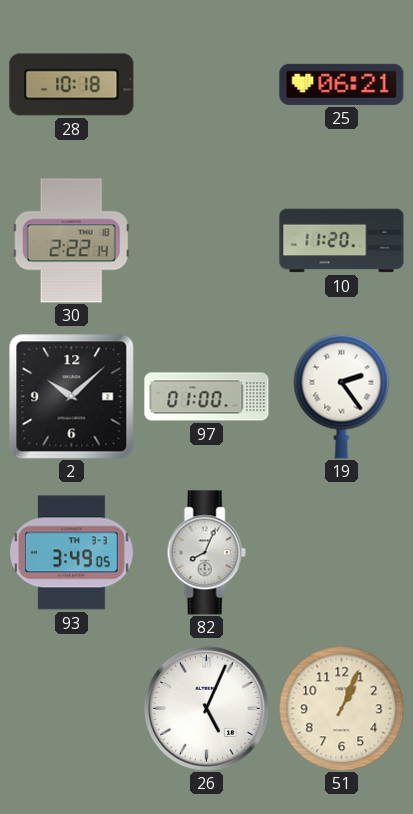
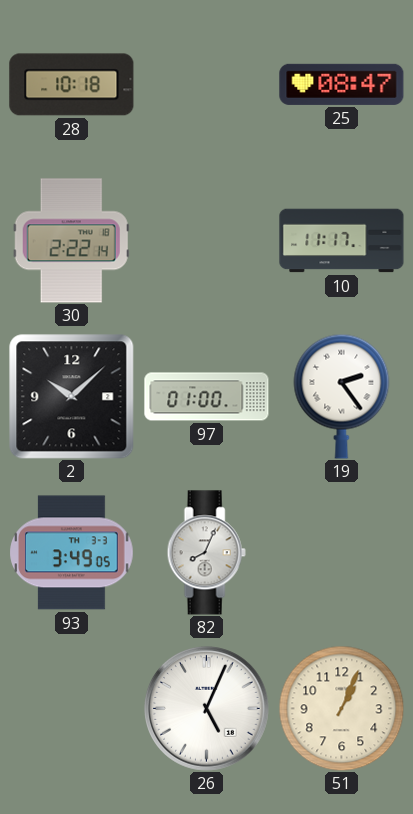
25: 06:21 -> 08:47
10: 11:20 -> 11:17
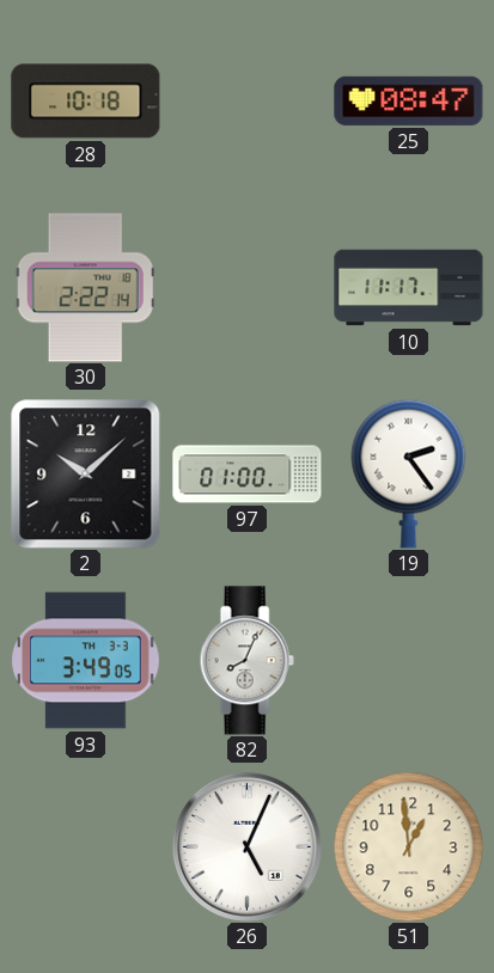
51: 1:04 -> 12:59
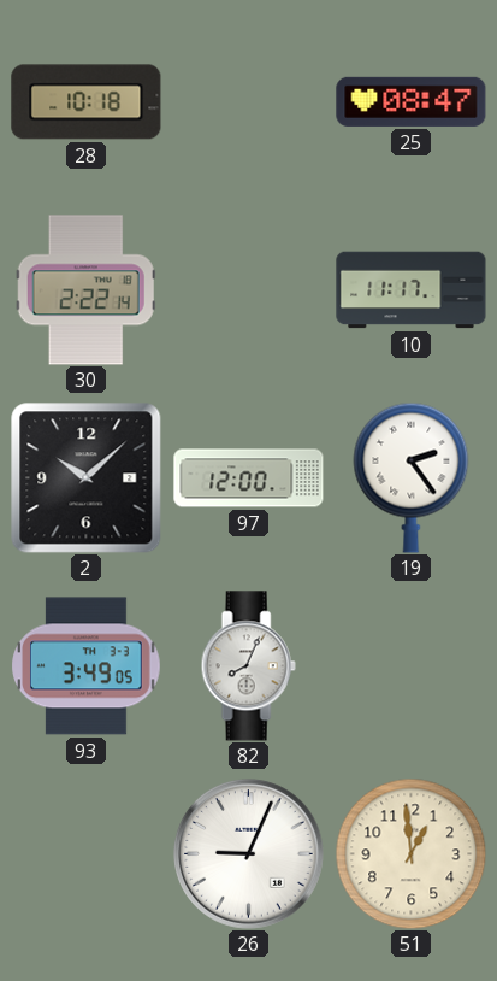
97: 01:00 -> 12:00
26: 5:04 -> 9:04
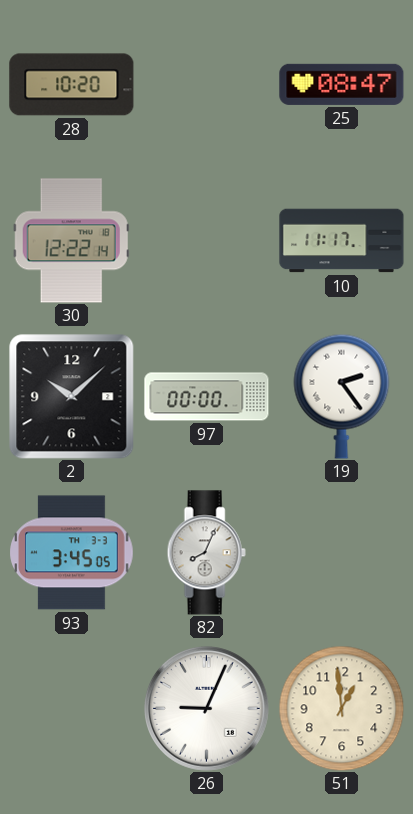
28: 10:18 -> 10:20
30: 2:22 -> 12:22
97: 12:00 -> 00:00
93: 3:49 -> 3:45
